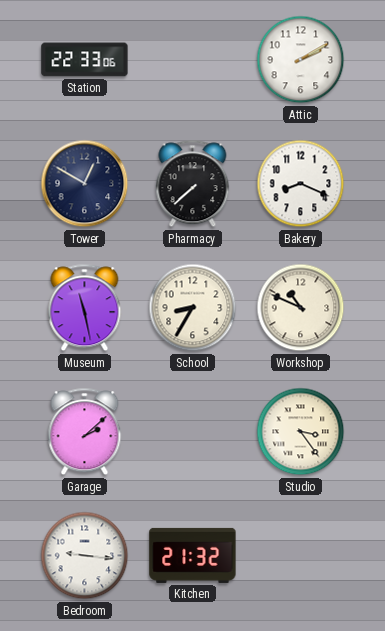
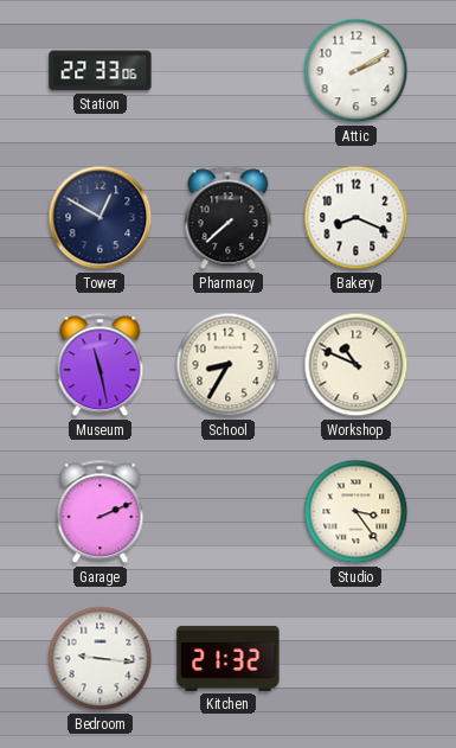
Garage: 2:08 -> 2:11
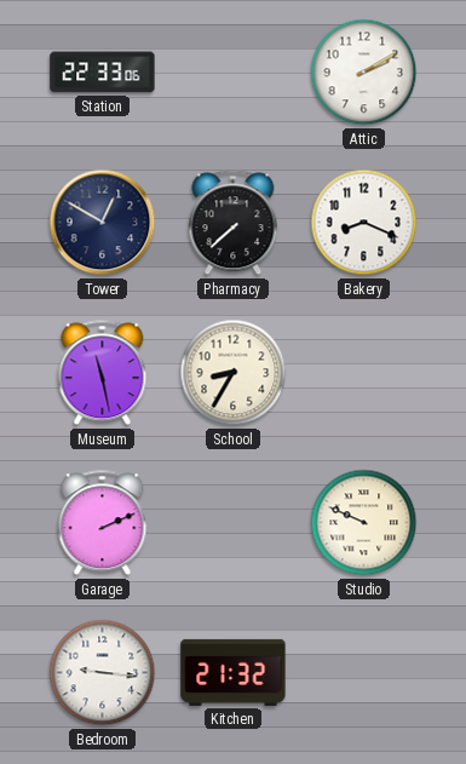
Workshop: 10:49 -> none
Studio: 3:24 -> 9:49
